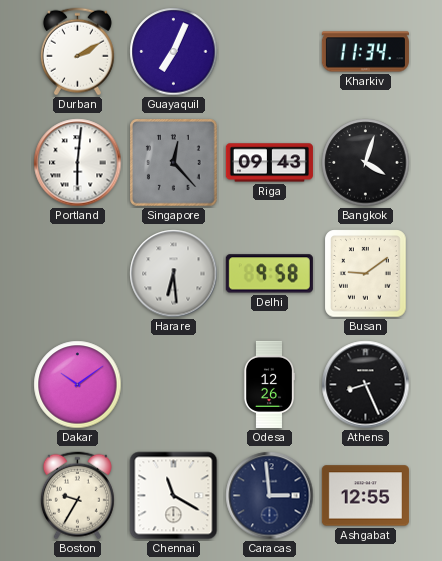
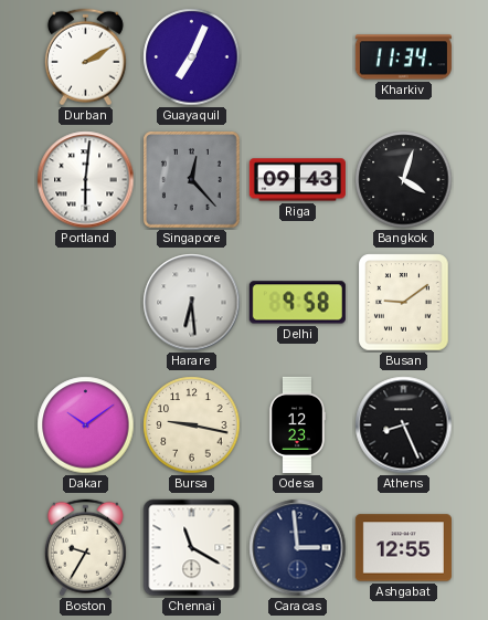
Bursa: none -> 9:17
Odesa: 12:26 -> 12:23
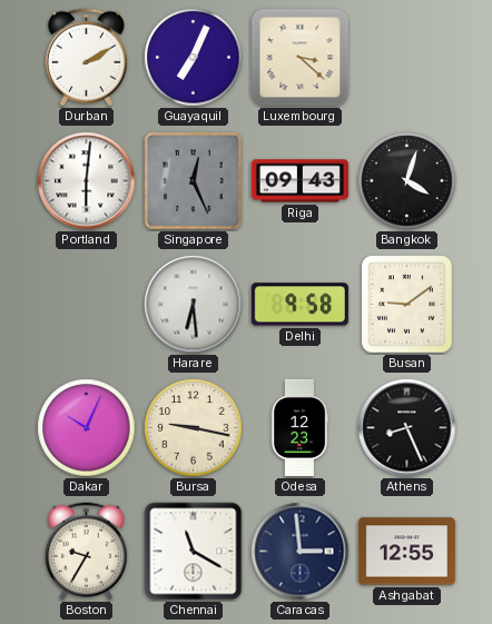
Luxembourg: none -> 3:22
Kharkiv: 11:34 -> none
Singapore: 12:23 -> 12:26
Dakar: 10:09 -> 10:04
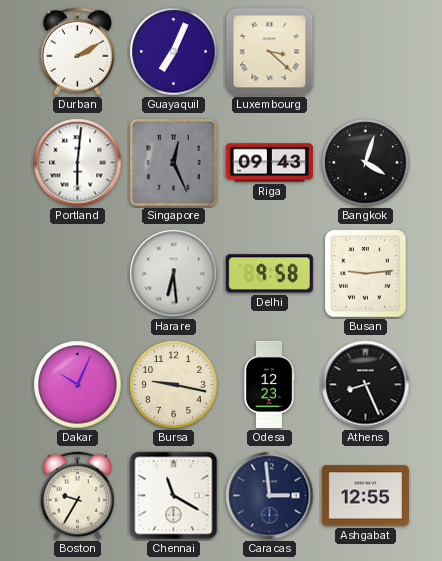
Busan: 9:09 -> 9:14
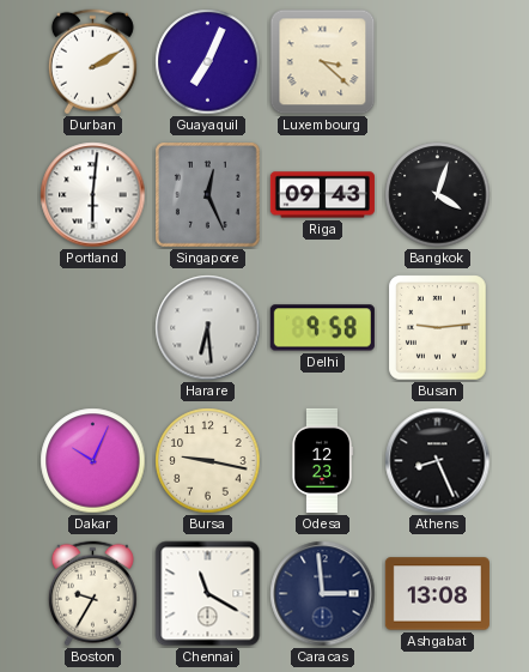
Ashgabat: 12:55 -> 13:08
